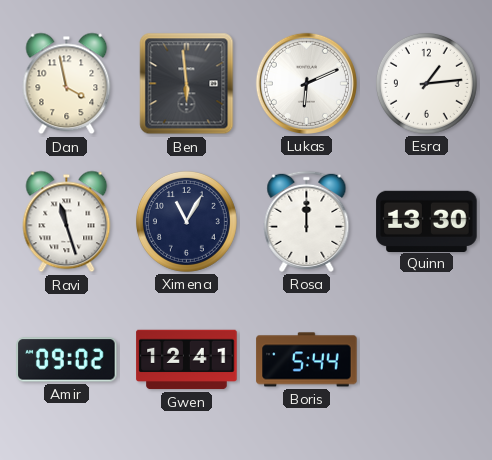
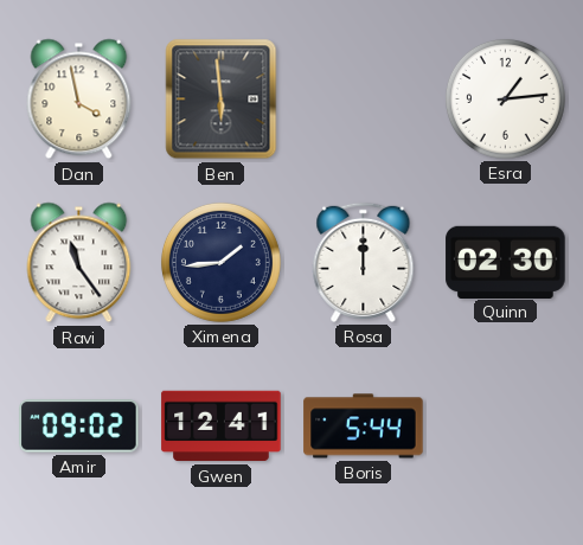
Lukas: 6:11 -> none
Ravi: 11:27 -> 11:24
Ximena: 11:05 -> 1:44
Quinn: 13:30 -> 02:30
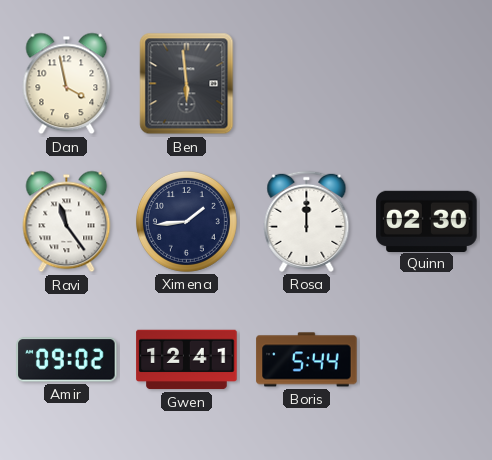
Esra: 1:14 -> none
